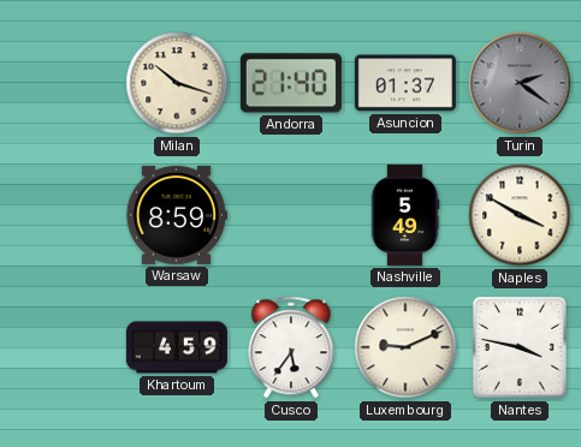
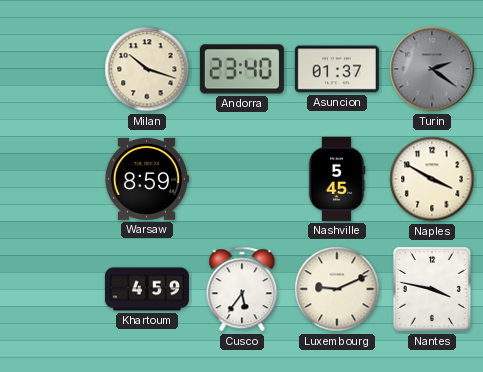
Andorra: 21:40 -> 23:40
Nashville: 5:49 -> 5:45
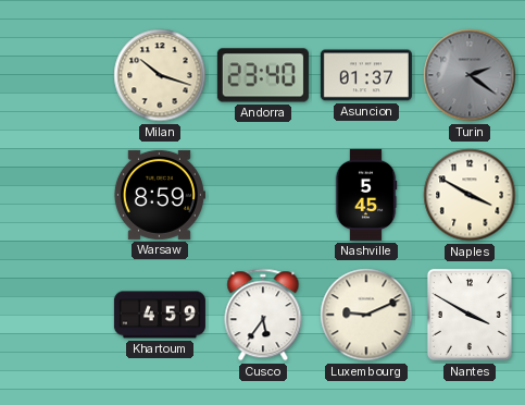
Nantes: 3:47 -> 3:50
